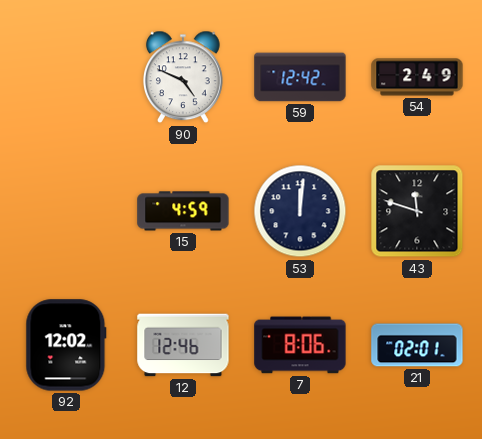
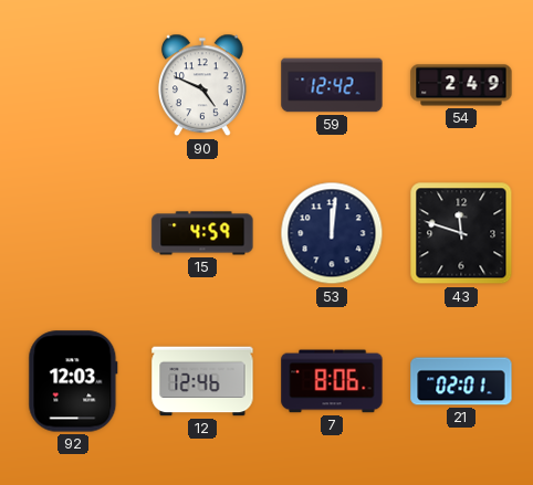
92: 12:02 -> 12:03
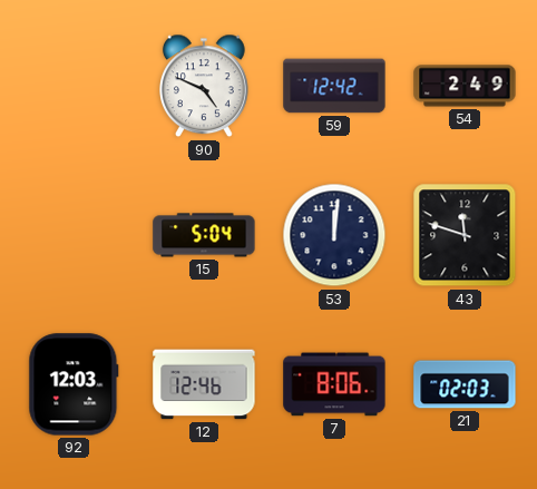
15: 4:59 -> 5:04
21: 02:01 -> 02:03
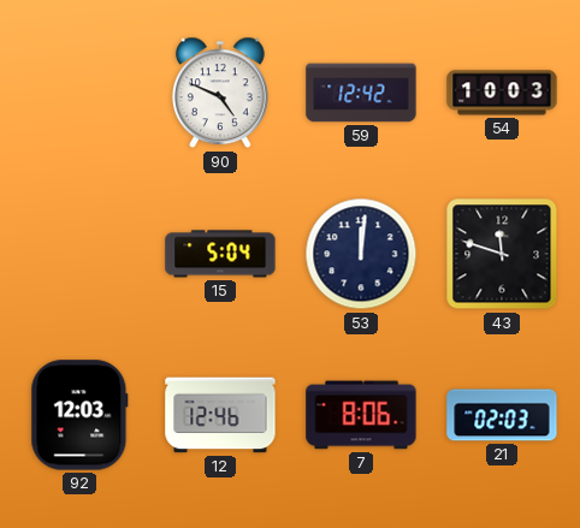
54: 2:49 -> 10:03
